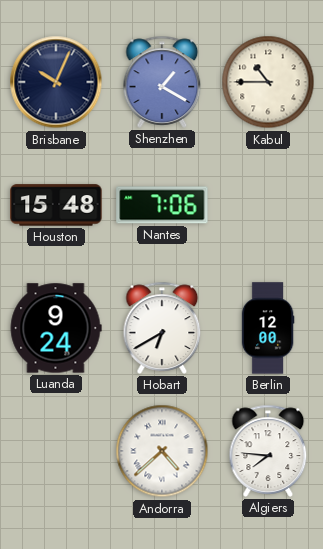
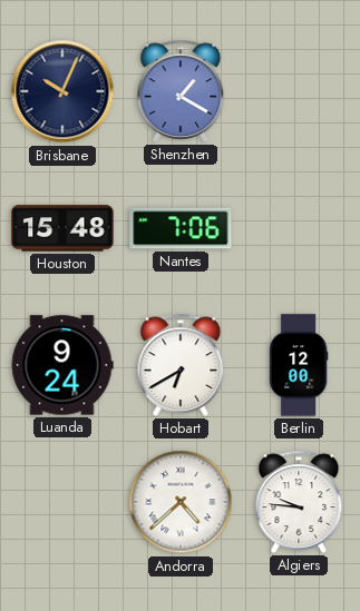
Kabul: 10:45 -> none
Algiers: 7:46 -> 9:46
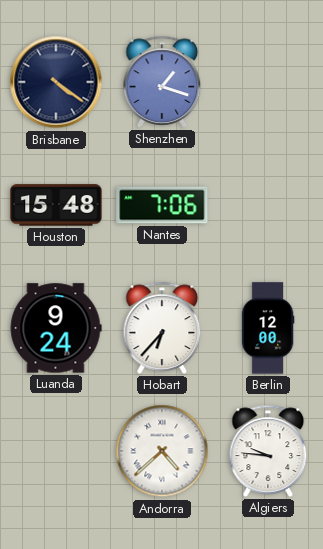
Brisbane: 10:04 -> 4:21
Shenzhen: 1:20 -> 1:18
Hobart: 6:40 -> 6:37
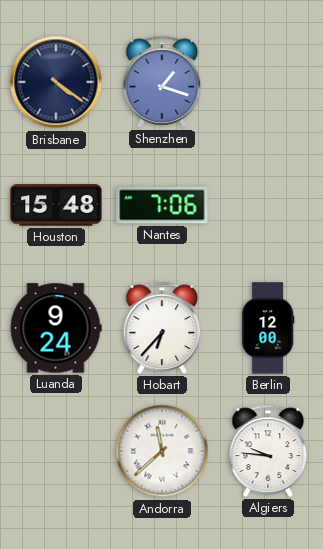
Andorra: 4:38 -> 11:38
